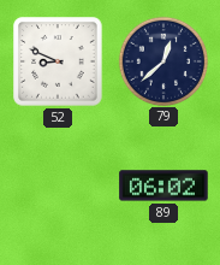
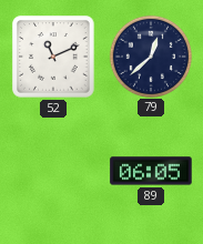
52: 8:49 -> 11:11
89: 06:02 -> 06:05
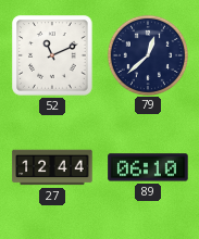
27: none -> 12:44
89: 06:05 -> 06:10
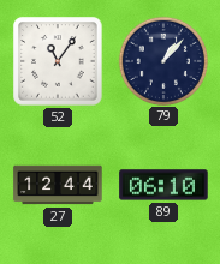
52: 11:11 -> 11:06
79: 12:38 -> 1:07
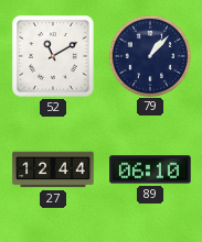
52: 11:06 -> 11:10
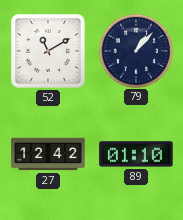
27: 12:44 -> 12:42
89: 06:10 -> 01:10
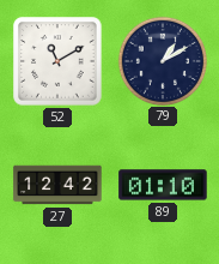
79: 1:07 -> 1:10
